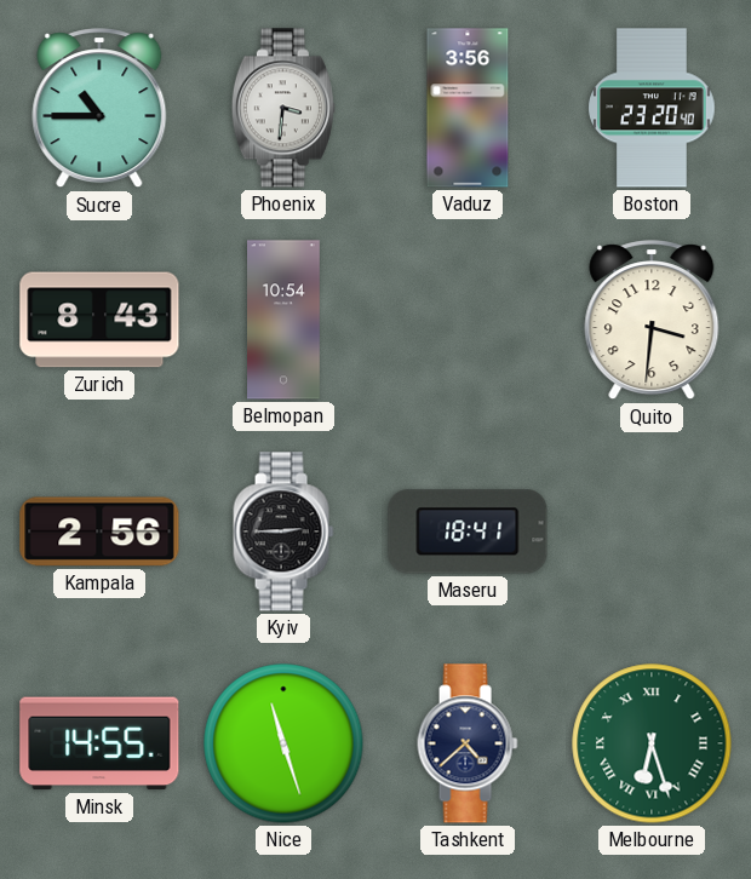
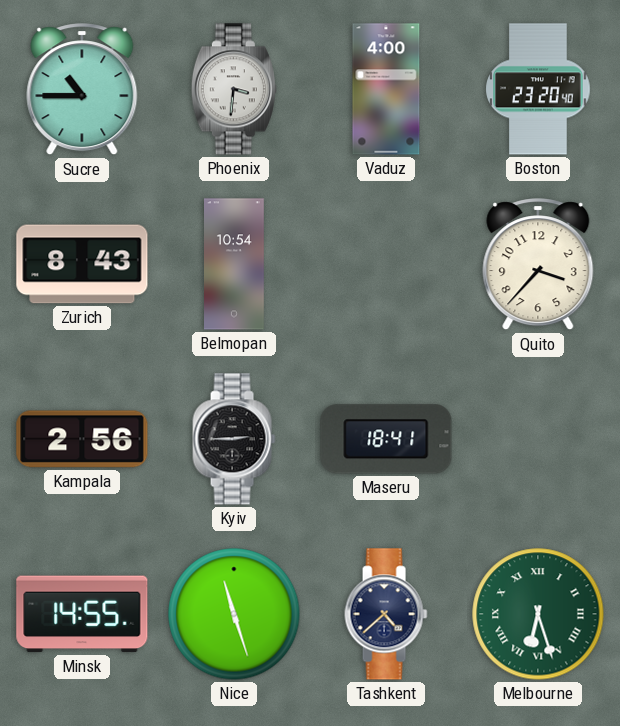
Vaduz: 3:56 -> 4:00
Quito: 3:31 -> 3:37
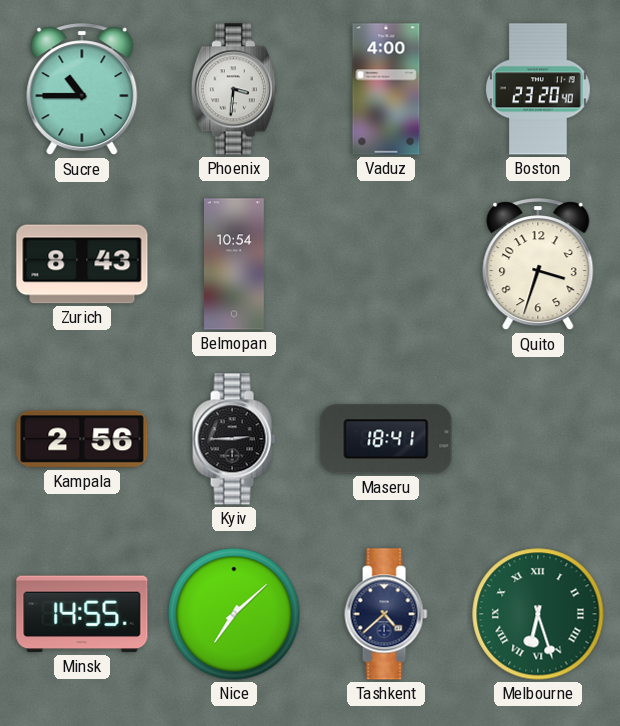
Quito: 3:37 -> 3:33
Nice: 11:27 -> 7:08
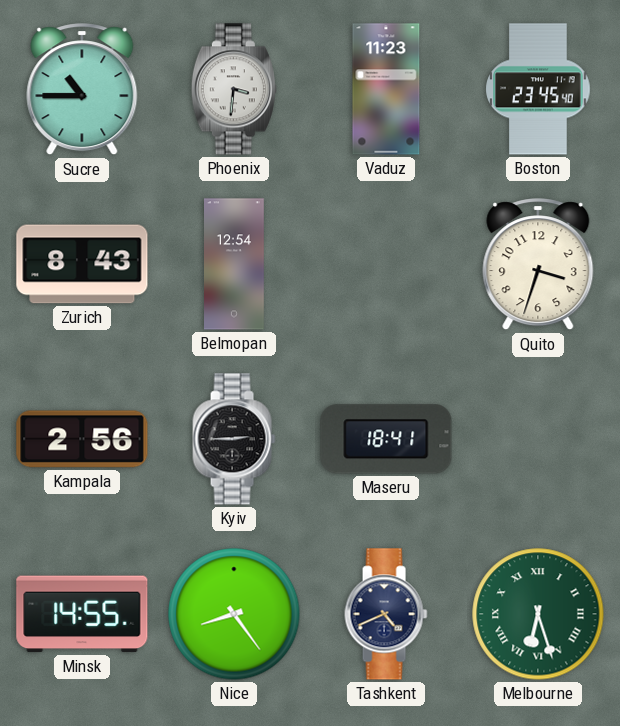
Vaduz: 4:00 -> 11:23
Boston: 23:20 -> 23:45
Belmopan: 10:54 -> 12:54
Nice: 7:08 -> 8:24
Tashkent: 4:38 -> 4:41
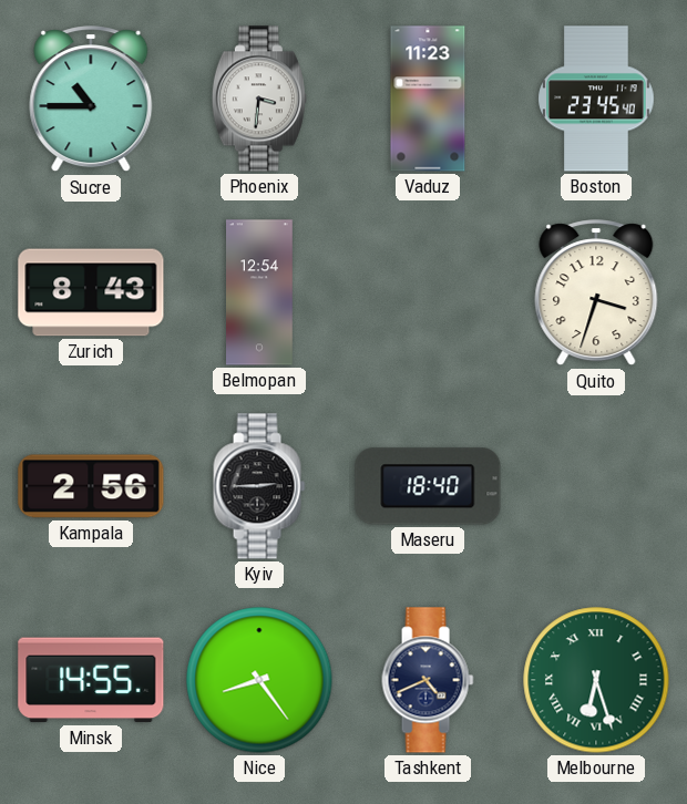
Maseru: 18:41 -> 18:40
